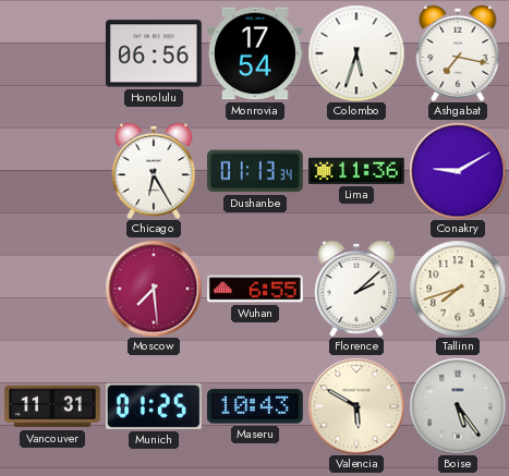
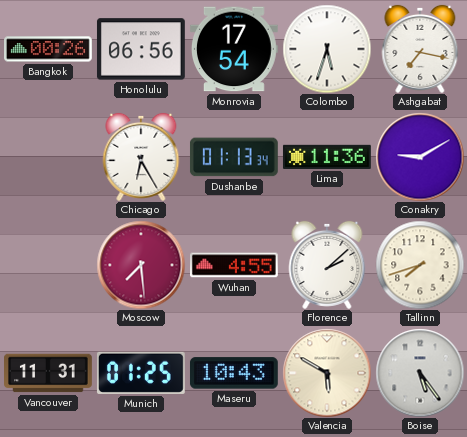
Bangkok: none -> 00:26
Wuhan: 6:55 -> 4:55
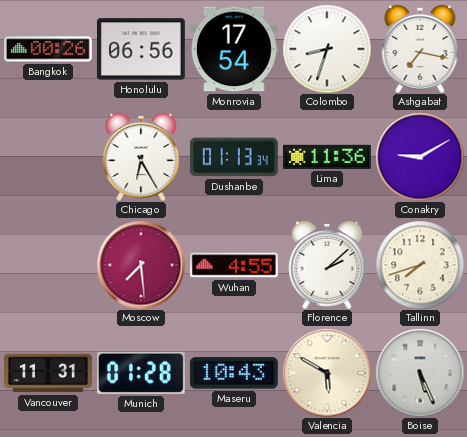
Colombo: 5:33 -> 8:33
Munich: 01:25 -> 01:28
Boise: 5:24 -> 5:26
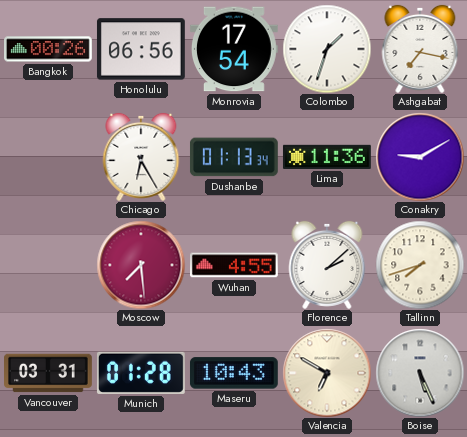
Colombo: 8:33 -> 1:33
Vancouver: 11:31 -> 03:31
Valencia: 5:50 -> 6:50
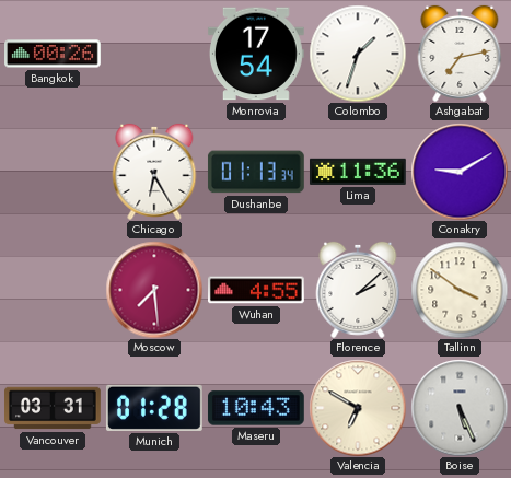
Honolulu: 06:56 -> none
Ashgabat: 7:17 -> 7:13
Tallinn: 7:42 -> 3:51
